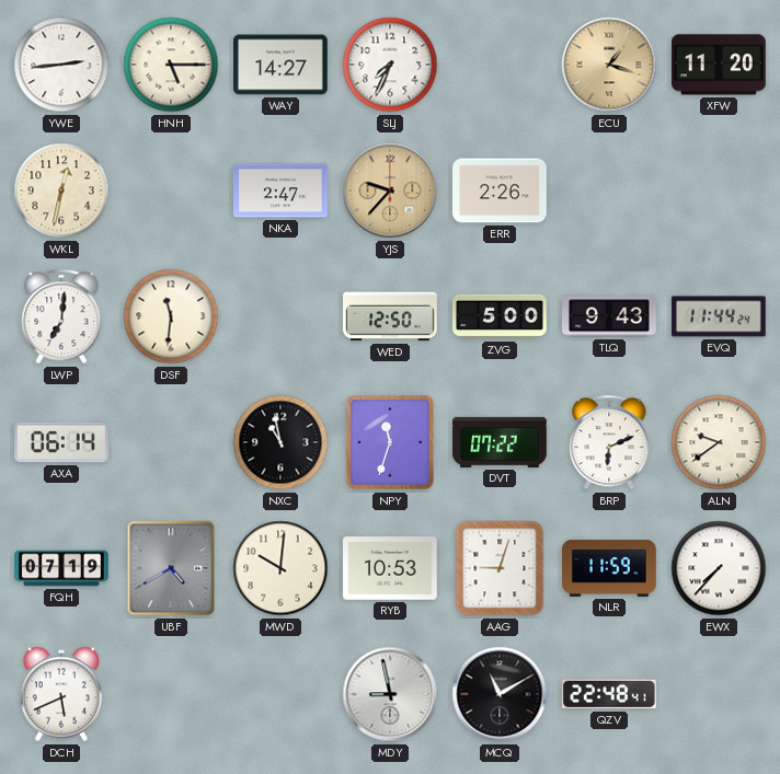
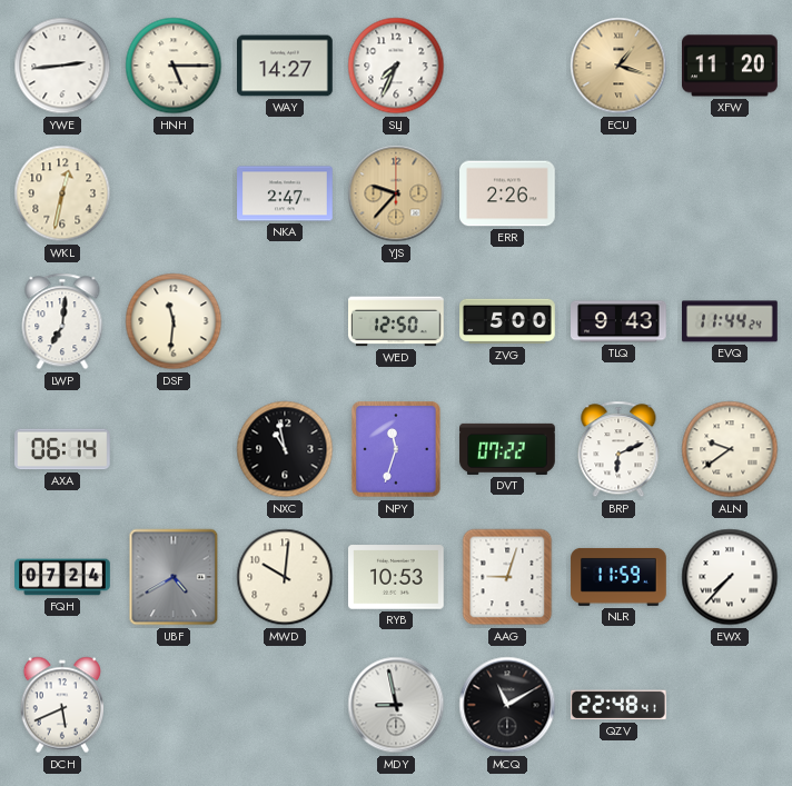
FQH: 07:19 -> 07:24
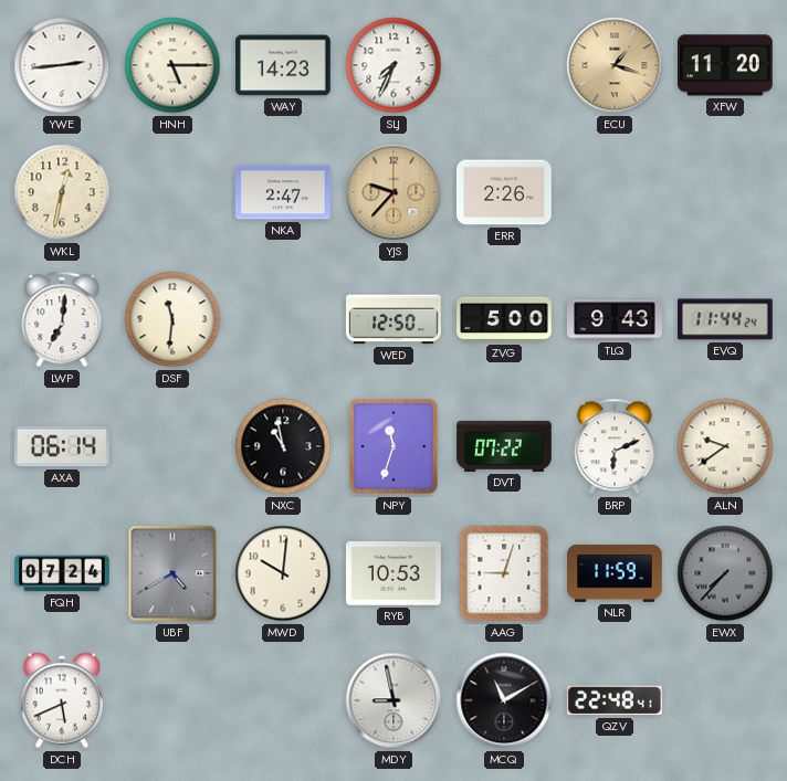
WAY: 14:27 -> 14:23
EWX dial: white -> grey
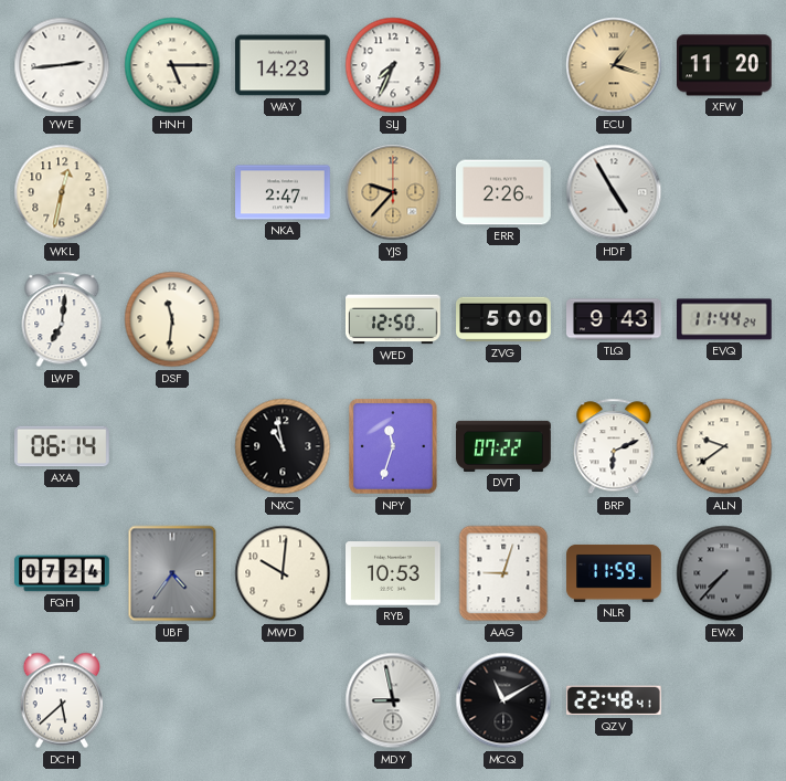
HDF: none -> 4:55
UBF: 4:40 -> 4:36
DCH: 5:41 -> 5:38
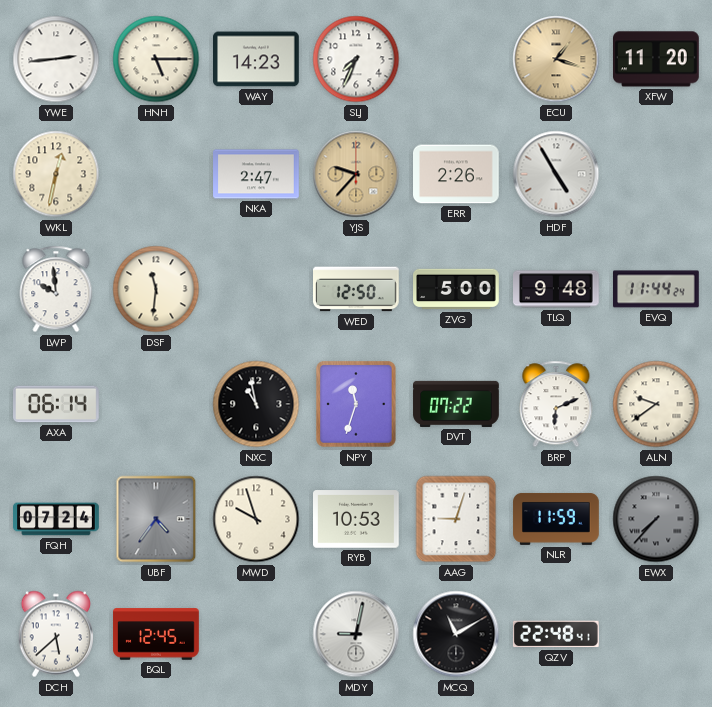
LWP: 7:01 -> 9:59
TLQ: 9:43 -> 9:48
MWD: 10:01 -> 9:57
BQL: none -> 12:45
MDY: 8:58 -> 9:02
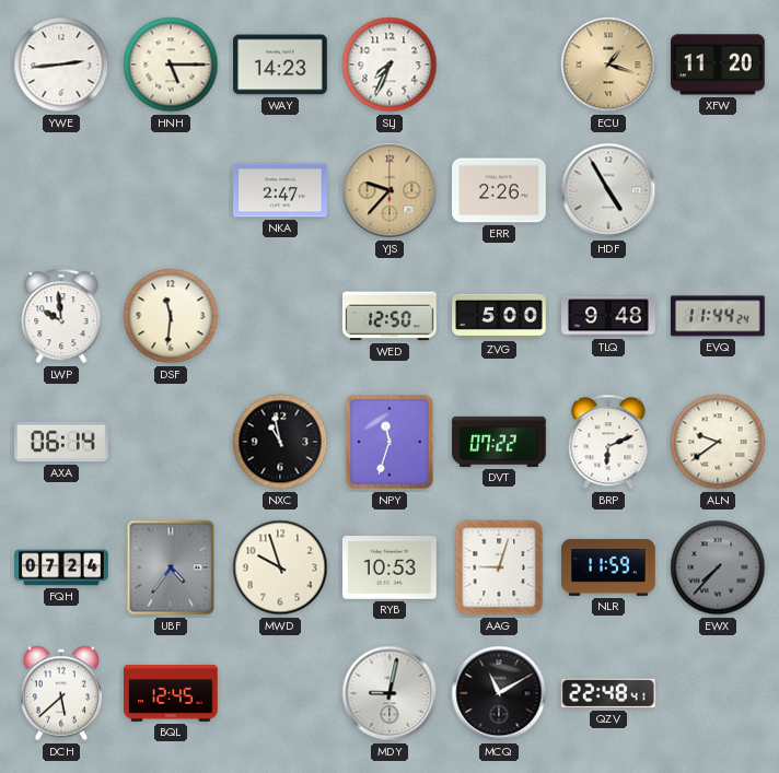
WKL: 12:32 -> none
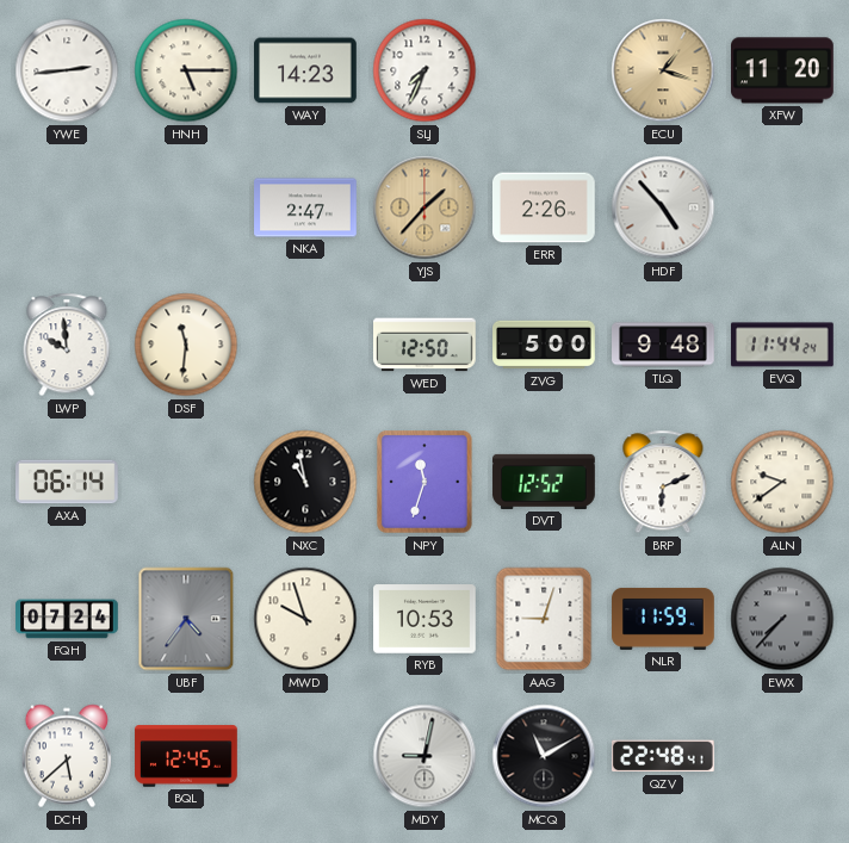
YJS: 9:37 -> 1:37
HDF: 4:55 -> 4:53
DVT: 07:22 -> 12:52
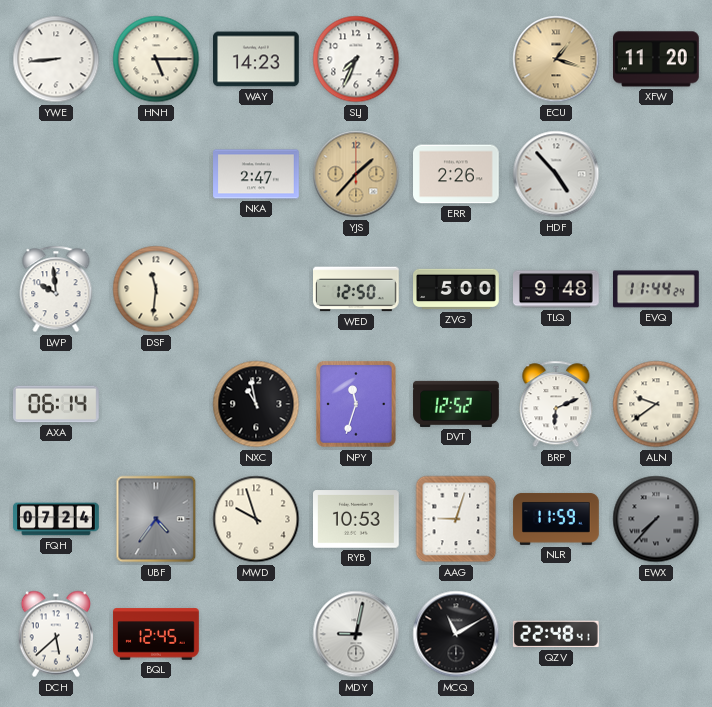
YWE: 2:44 -> 8:44
